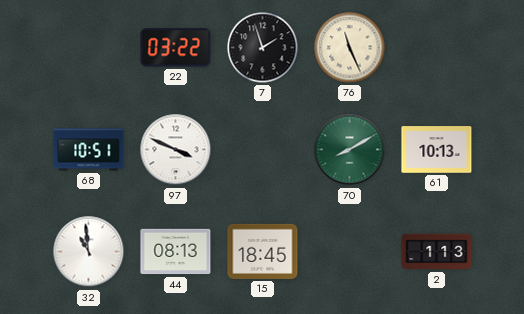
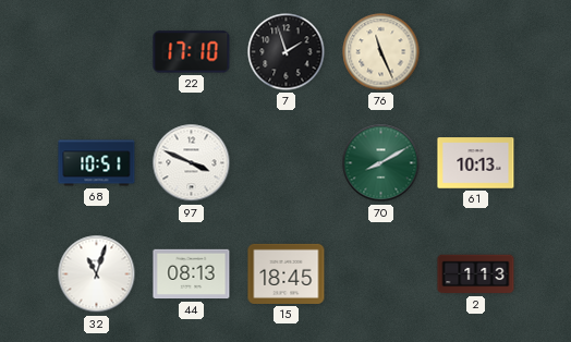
22: 03:22 -> 17:10
32: 10:59 -> 11:03
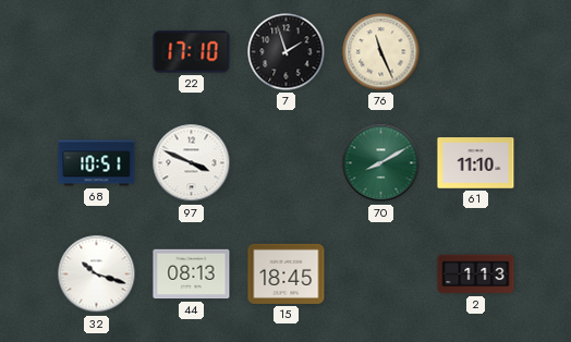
61: 10:13 -> 11:10
32: 11:03 -> 10:18
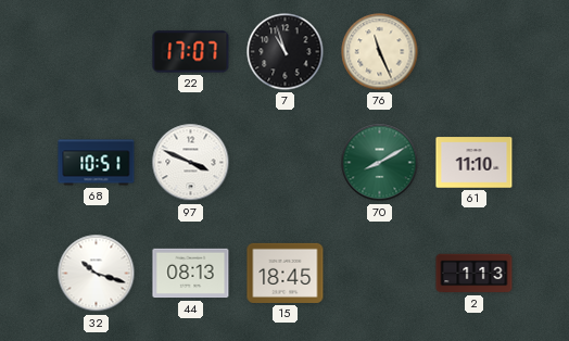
22: 17:10 -> 17:07
7: 1:57 -> 10:57
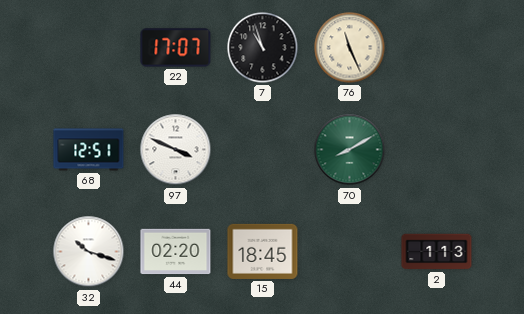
68: 10:51 -> 12:51
61: 11:10 -> none
44: 08:13 -> 02:20
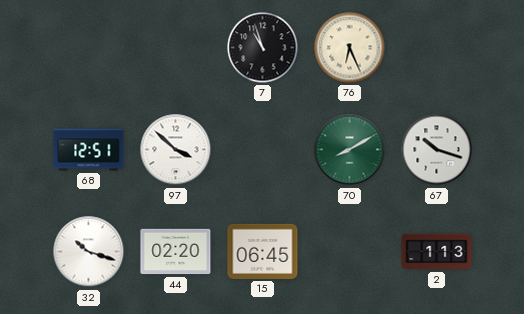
22: 17:07 -> none
76: 11:26 -> 6:26
97: 3:49 -> 3:52
67: none -> 10:18
15: 18:45 -> 06:45
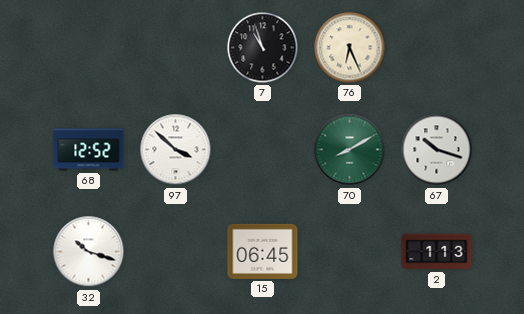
68: 12:51 -> 12:52
44: 02:20 -> none
